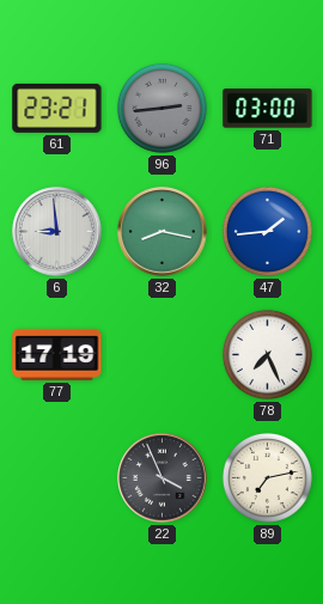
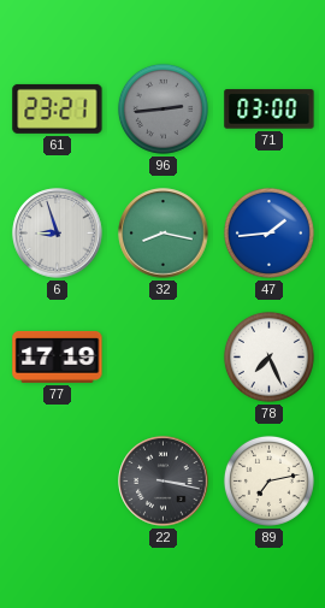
6: 8:59 -> 8:57
22: 3:56 -> 3:17
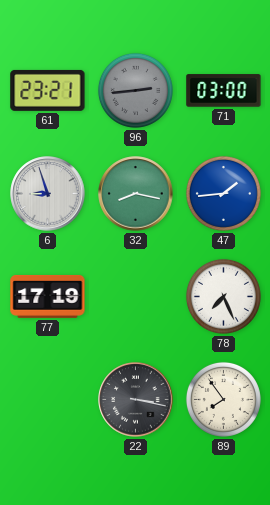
89: 7:13 -> 7:54
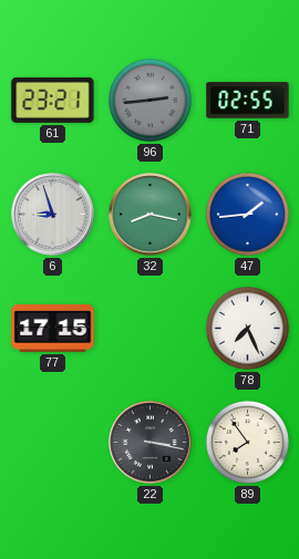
71: 03:00 -> 02:55
77: 17:19 -> 17:15
